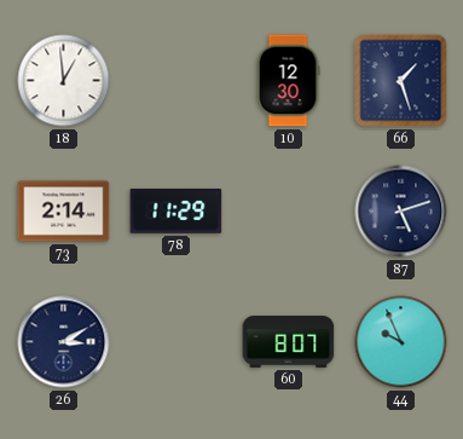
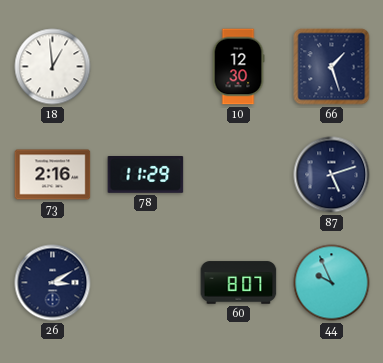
73: 2:14 -> 2:16
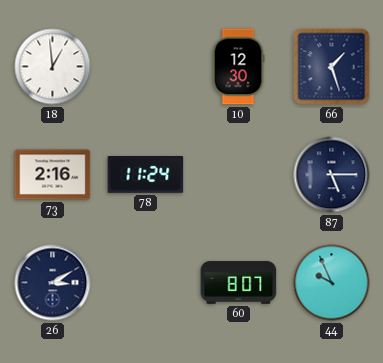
78: 11:29 -> 11:24
87: 5:12 -> 5:15
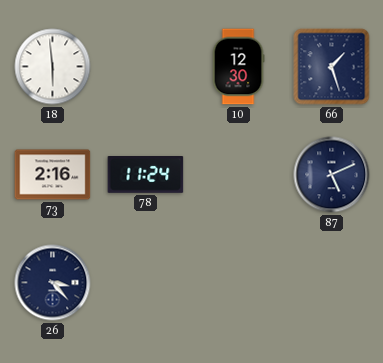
18: 12:59 -> 5:59
87: 5:15 -> 5:11
26: 3:10 -> 3:23
60: 8:07 -> none
44: 9:56 -> none
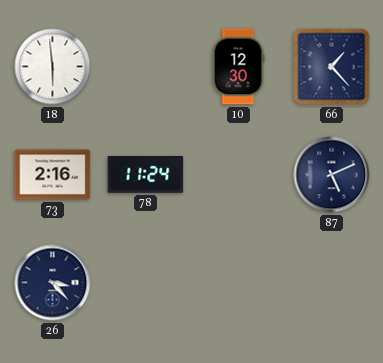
66: 1:27 -> 1:23
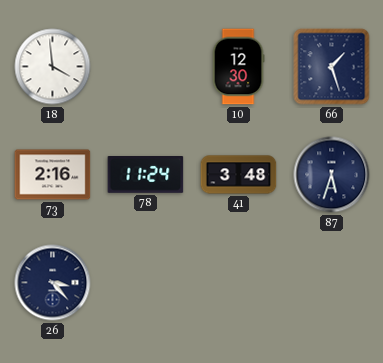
18: 5:59 -> 3:59
66: 1:23 -> 1:27
41: none -> 3:48
87: 5:11 -> 5:33
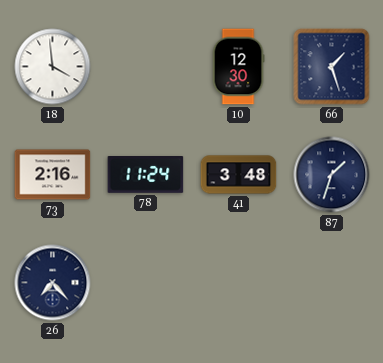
87: 5:33 -> 1:33
26: 3:23 -> 7:23
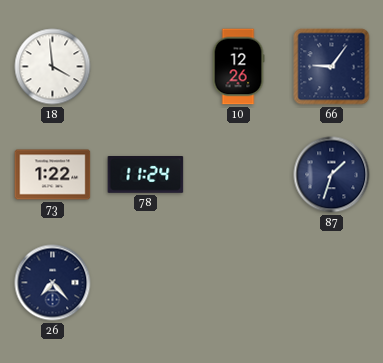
10: 12:30 -> 12:26
66: 1:27 -> 9:06
73: 2:16 -> 1:22
41: 3:48 -> none
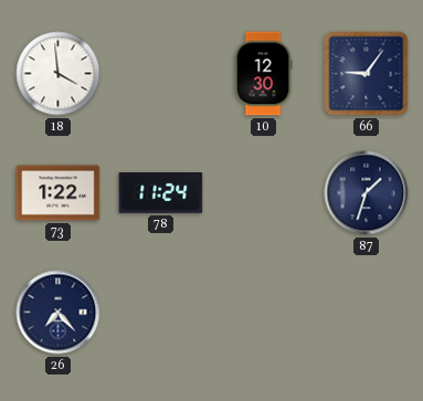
10: 12:26 -> 12:30
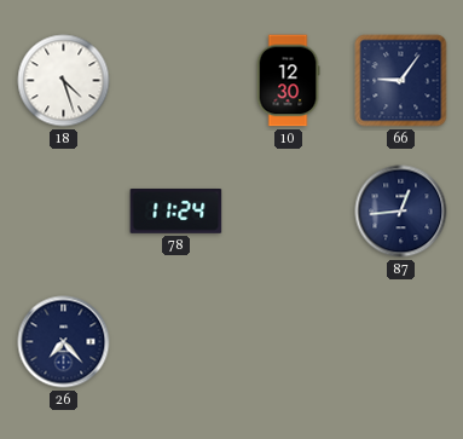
18: 3:59 -> 4:27
73: 1:22 -> none
87: 1:33 -> 12:44
